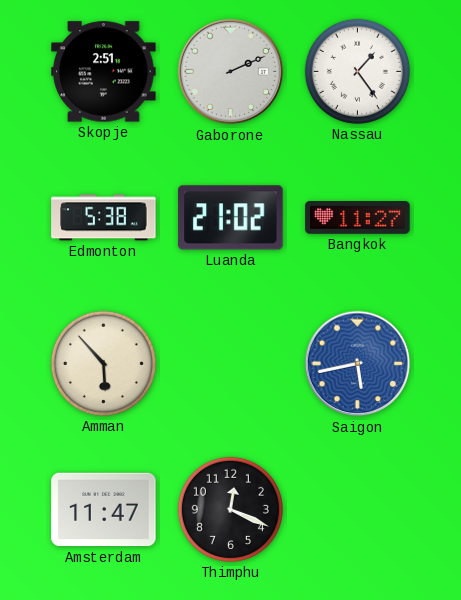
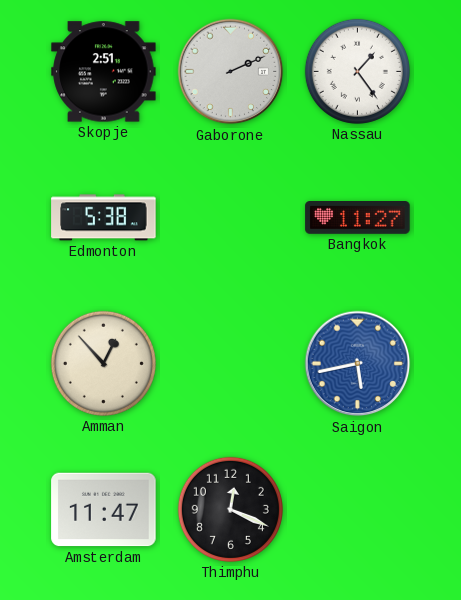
Luanda: 21:02 -> none
Amman: 5:53 -> 12:53
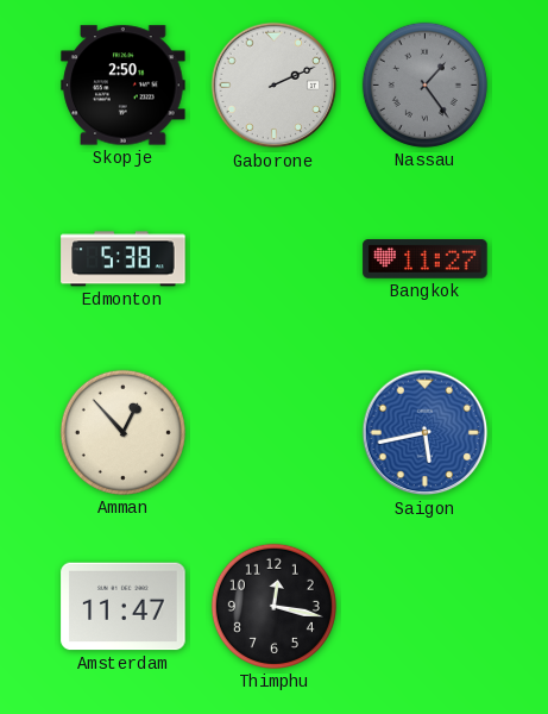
Skopje: 2:51 -> 2:50
Nassau dial: white -> grey
Thimphu: 12:19 -> 12:17
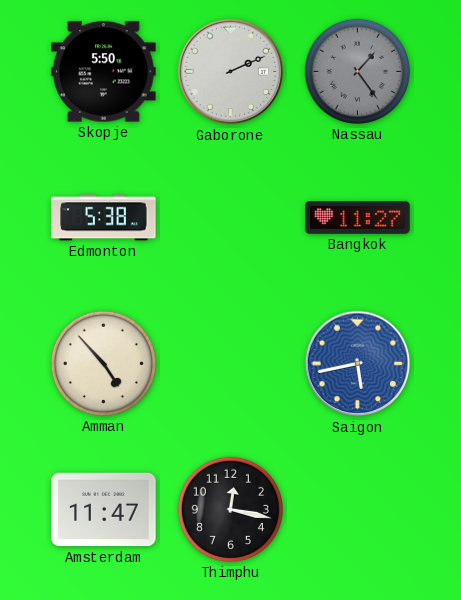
Skopje: 2:50 -> 5:50
Amman: 12:53 -> 4:53
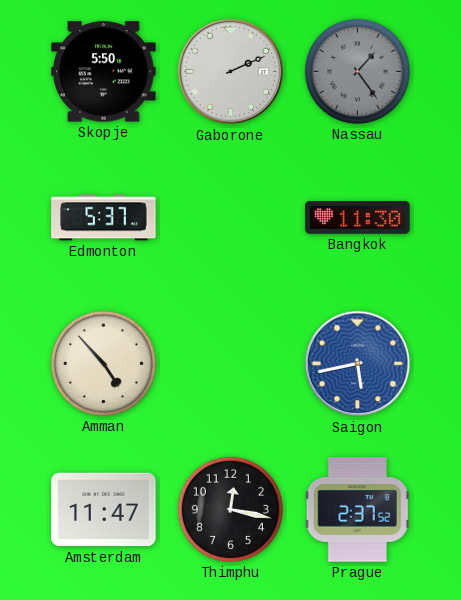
Edmonton: 5:38 -> 5:37
Bangkok: 11:27 -> 11:30
Prague: none -> 2:37
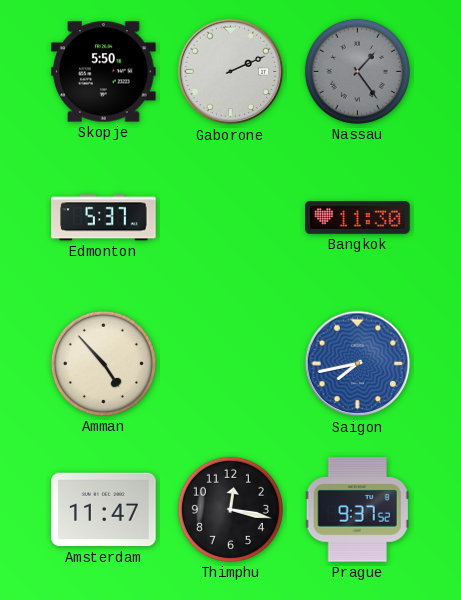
Saigon: 5:43 -> 7:43
Prague: 2:37 -> 9:37
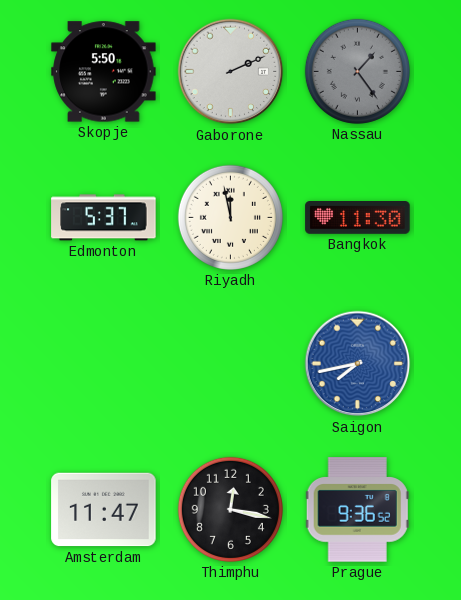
Riyadh: none -> 11:58
Amman: 4:53 -> none
Prague: 9:37 -> 9:36
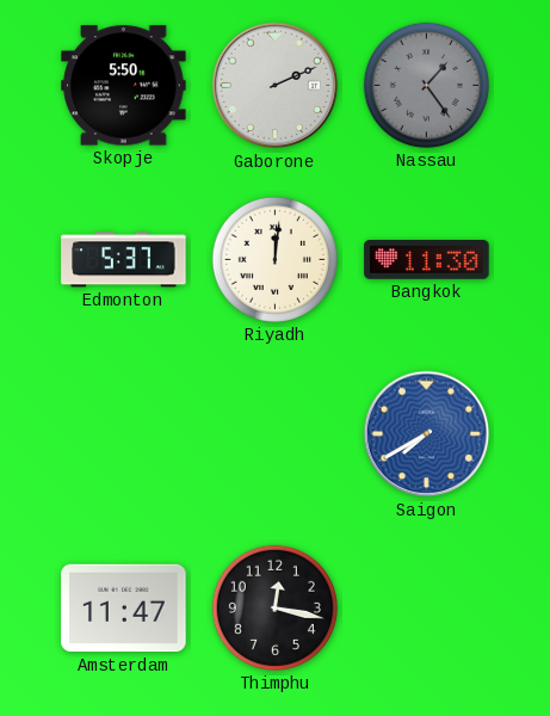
Riyadh: 11:58 -> 12:01
Saigon: 7:43 -> 7:40
Prague: 9:36 -> none
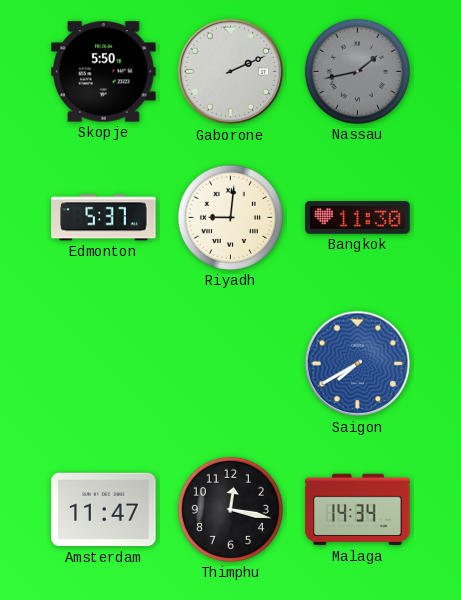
Nassau: 1:24 -> 1:43
Riyadh: 12:01 -> 9:01
Malaga: none -> 14:34
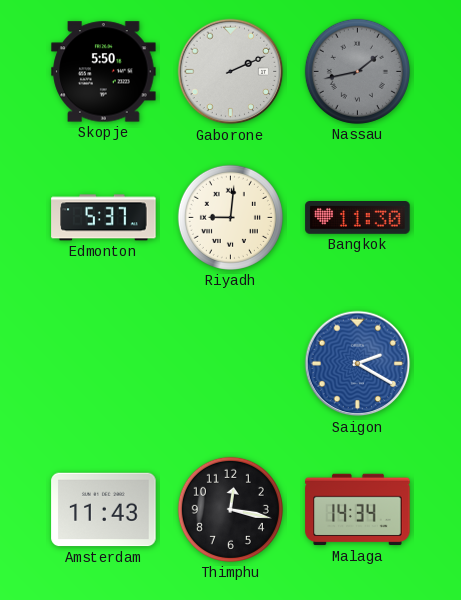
Saigon: 7:40 -> 2:20
Amsterdam: 11:47 -> 11:43
